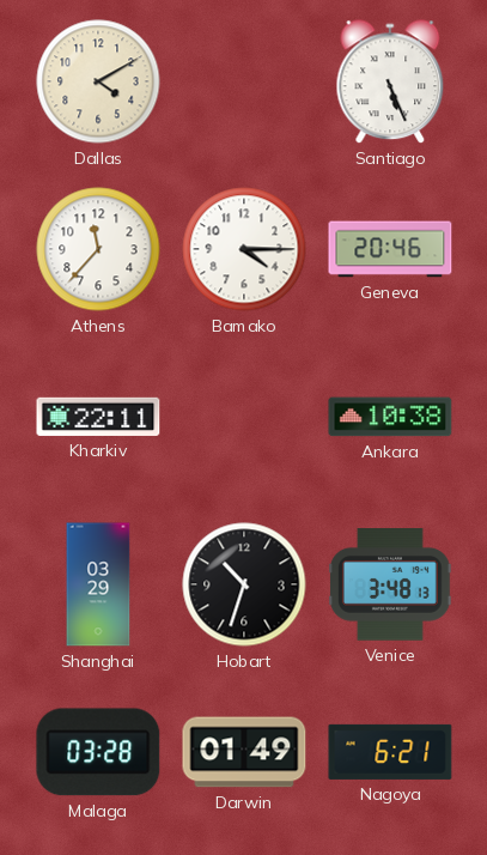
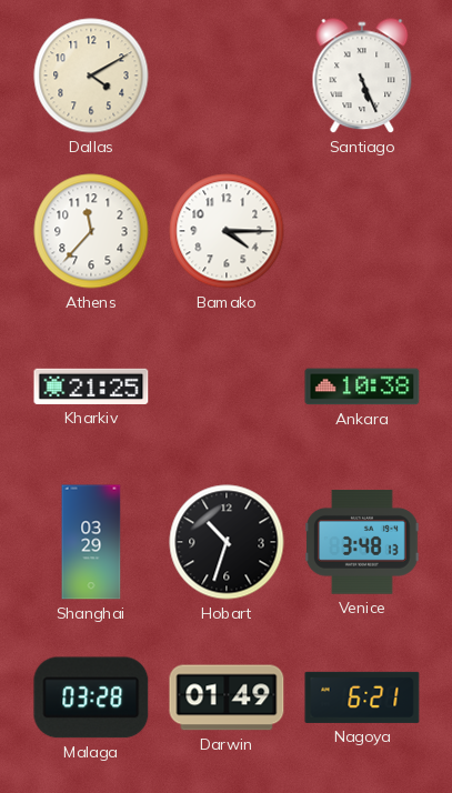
Geneva: 20:46 -> none
Kharkiv: 22:11 -> 21:25
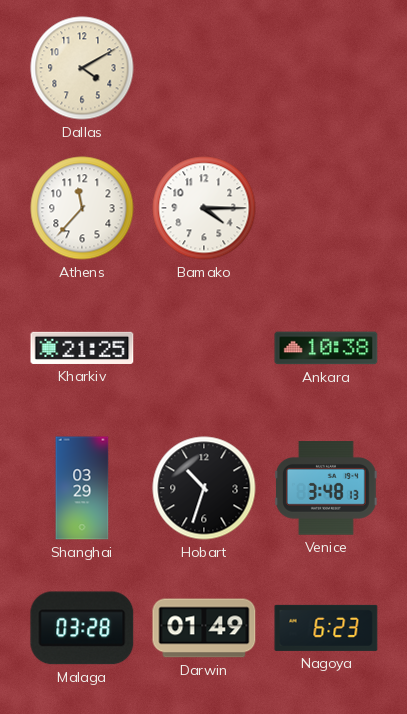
Santiago: 5:26 -> none
Nagoya: 6:21 -> 6:23
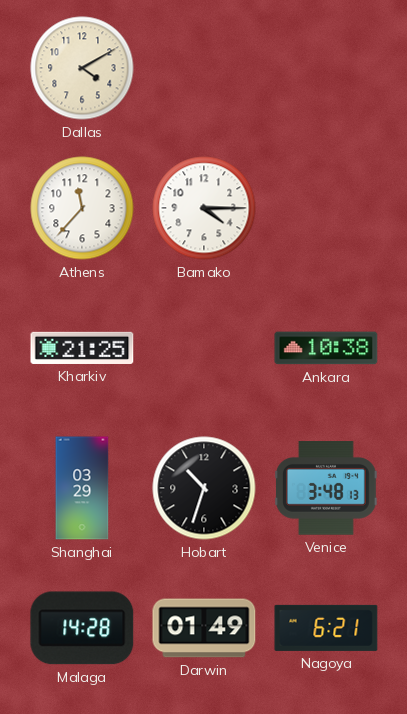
Malaga: 03:28 -> 14:28
Nagoya: 6:23 -> 6:21
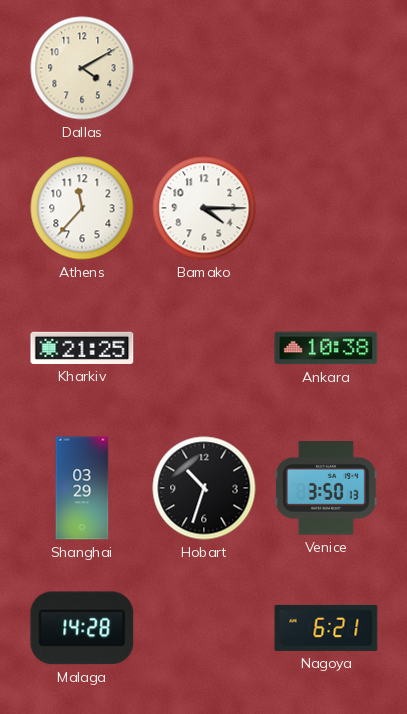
Venice: 3:48 -> 3:50
Darwin: 01:49 -> none
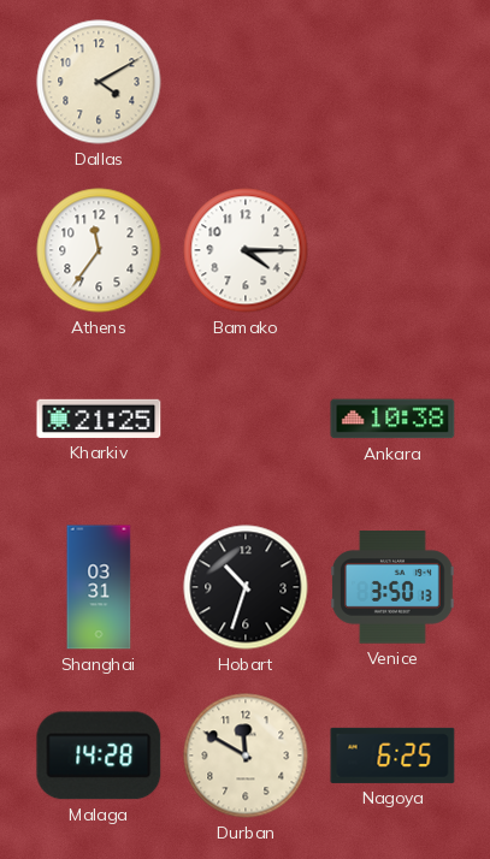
Athens: 11:37 -> 11:36
Shanghai: 03:29 -> 03:31
Durban: none -> 11:50
Nagoya: 6:21 -> 6:25
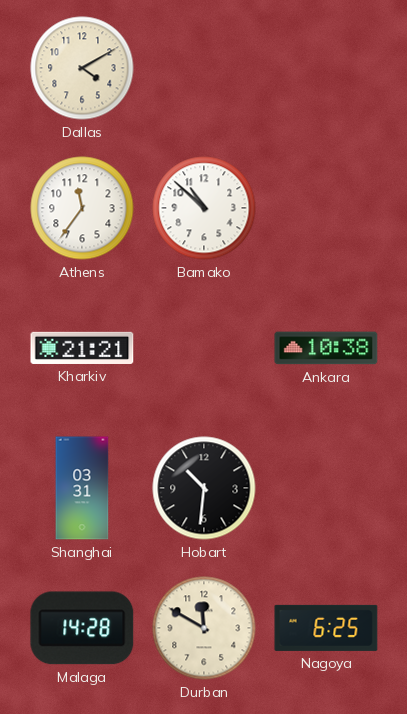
Bamako: 4:15 -> 10:52
Kharkiv: 21:25 -> 21:21
Hobart: 10:33 -> 10:31
Venice: 3:50 -> none
